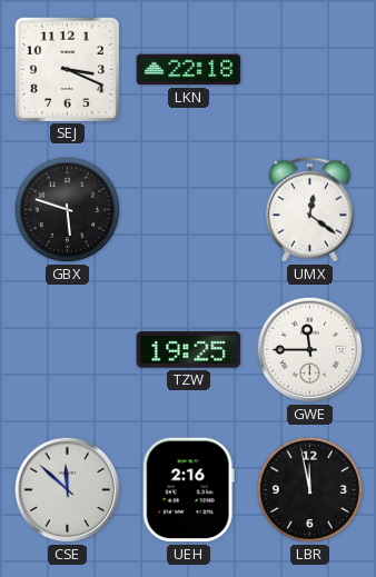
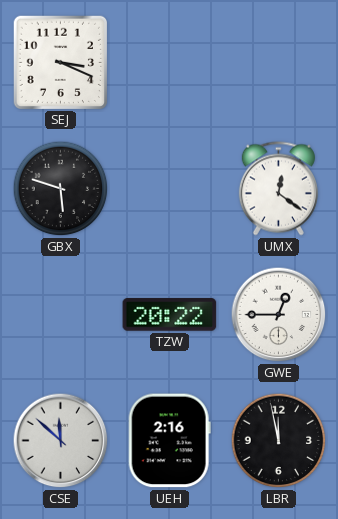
LKN: 22:18 -> none
TZW: 19:25 -> 20:22
GWE: 11:45 -> 12:45
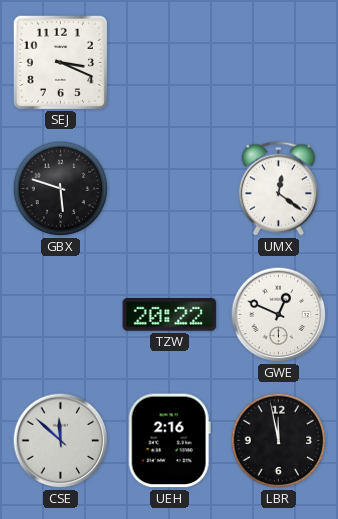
GWE: 12:45 -> 12:49
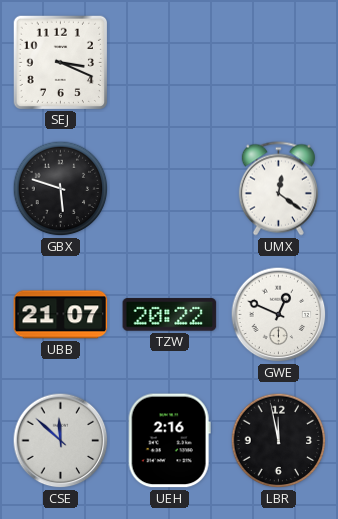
UBB: none -> 21:07
